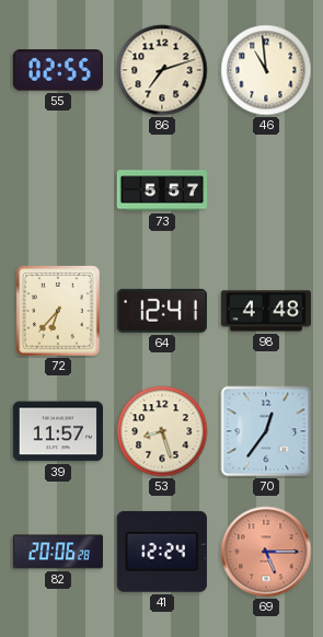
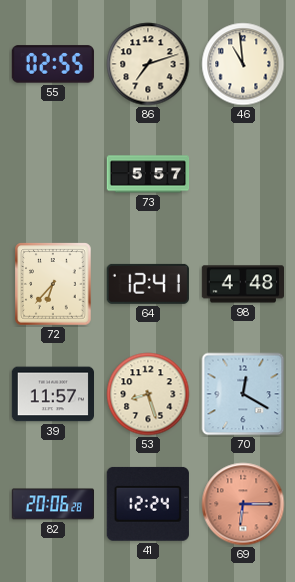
70: 12:36 -> 12:20
69: 5:15 -> 6:15
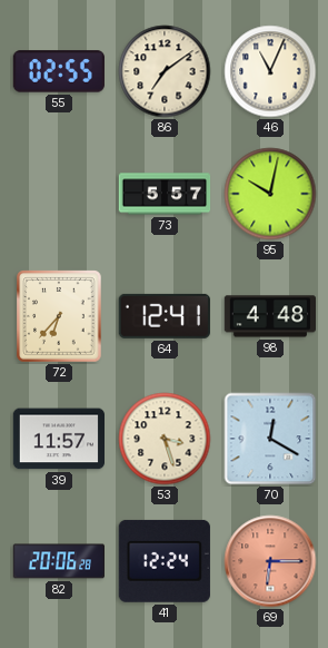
86: 7:12 -> 7:09
46: 10:59 -> 11:04
95: none -> 10:02
53: 8:27 -> 3:27
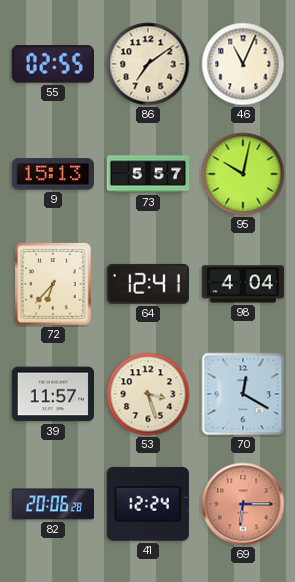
9: none -> 15:13
98: 4:48 -> 4:04
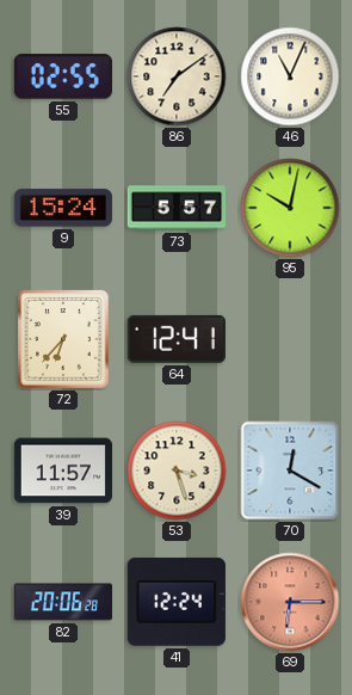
9: 15:13 -> 15:24
98: 4:04 -> none
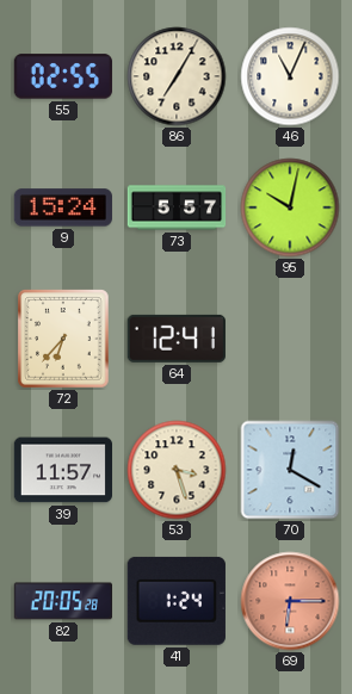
86: 7:09 -> 7:05
82: 20:06 -> 20:05
41: 12:24 -> 1:24
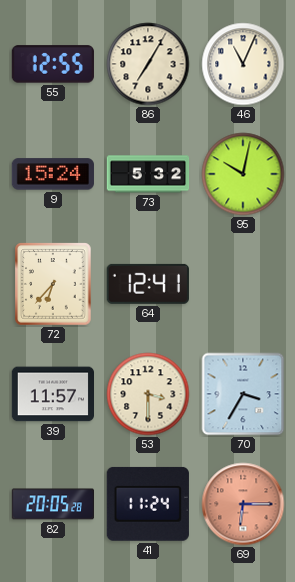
55: 02:55 -> 12:55
73: 5:57 -> 5:32
53: 3:27 -> 3:30
70: 12:20 -> 3:35
41: 1:24 -> 11:24
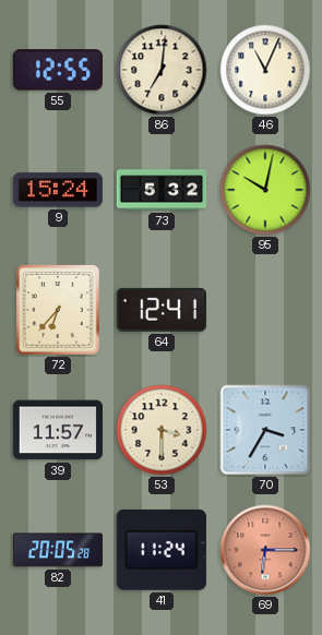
86: 7:05 -> 7:01
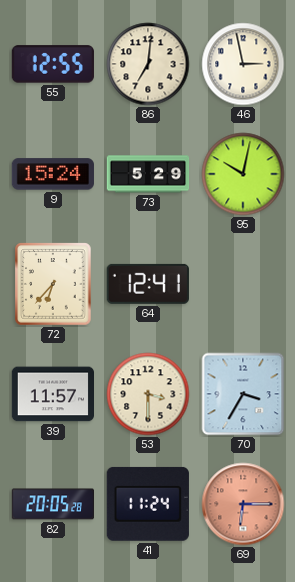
46: 11:04 -> 2:58
73: 5:32 -> 5:29
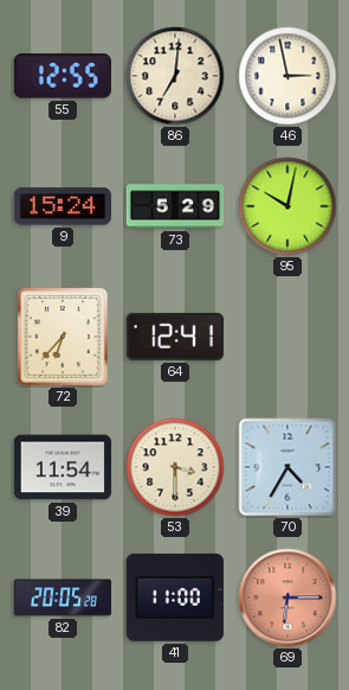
39: 11:57 -> 11:54
70: 3:35 -> 4:35
41: 11:24 -> 11:00
